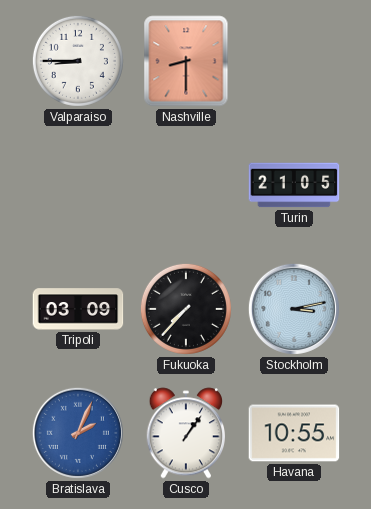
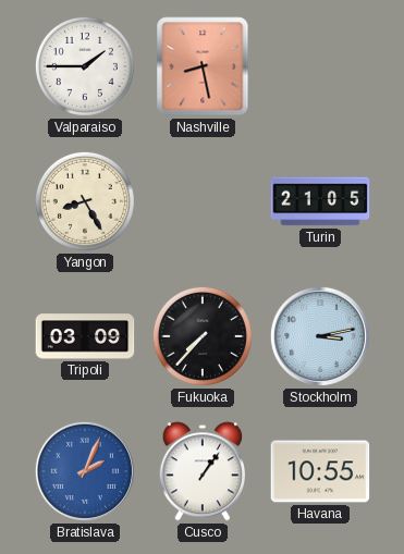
Valparaiso: 8:45 -> 1:45
Nashville: 8:30 -> 8:28
Yangon: none -> 8:25
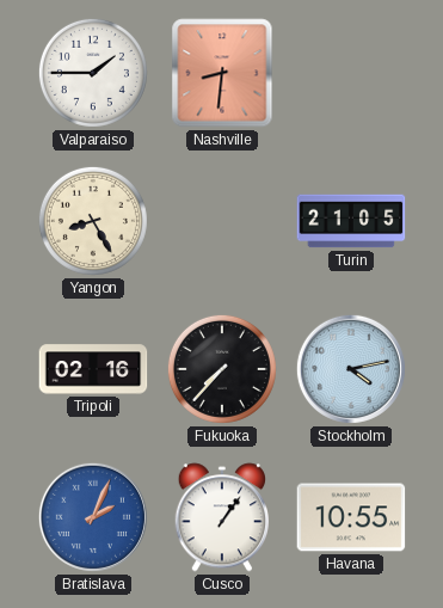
Nashville: 8:28 -> 8:31
Tripoli: 03:09 -> 02:16
Stockholm: 3:13 -> 4:13
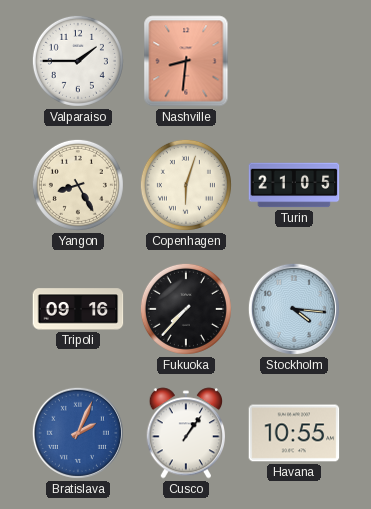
Copenhagen: none -> 6:03
Tripoli: 02:16 -> 09:16
Stockholm: 4:13 -> 4:16
